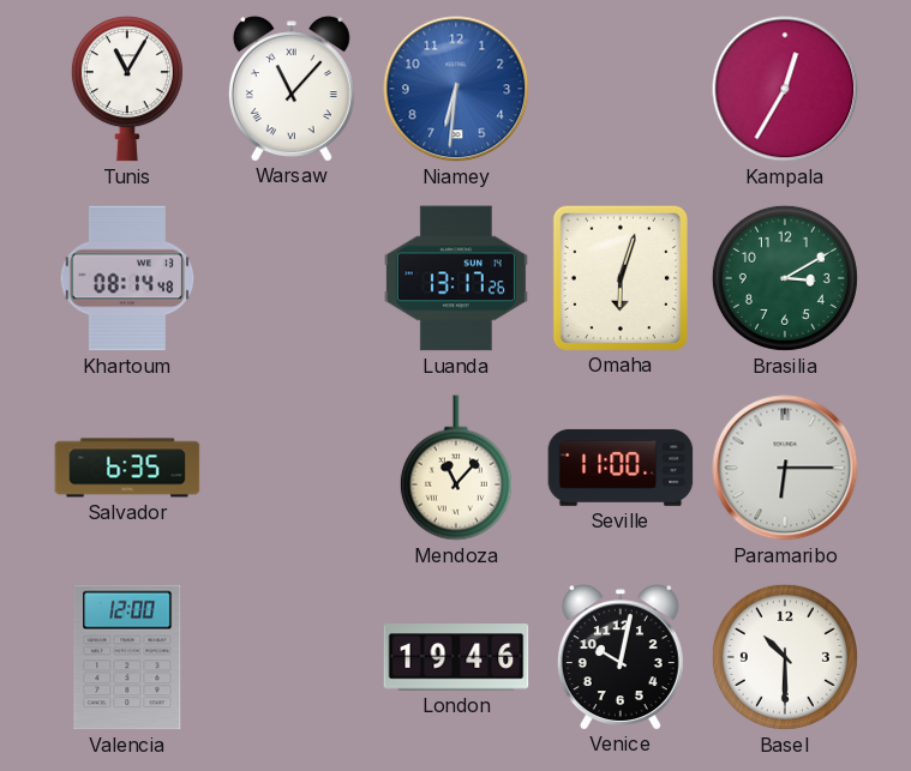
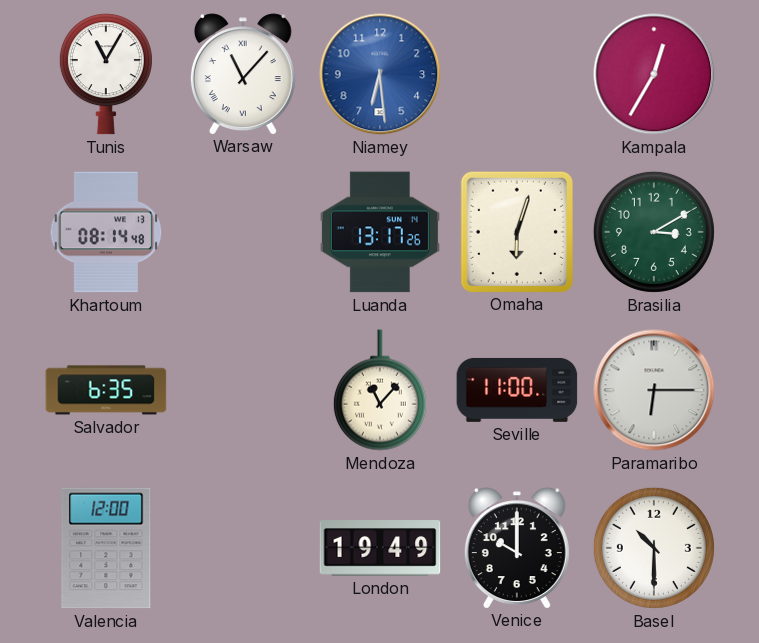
Niamey: 6:31 -> 6:29
London: 19:46 -> 19:49
Venice: 10:02 -> 10:00
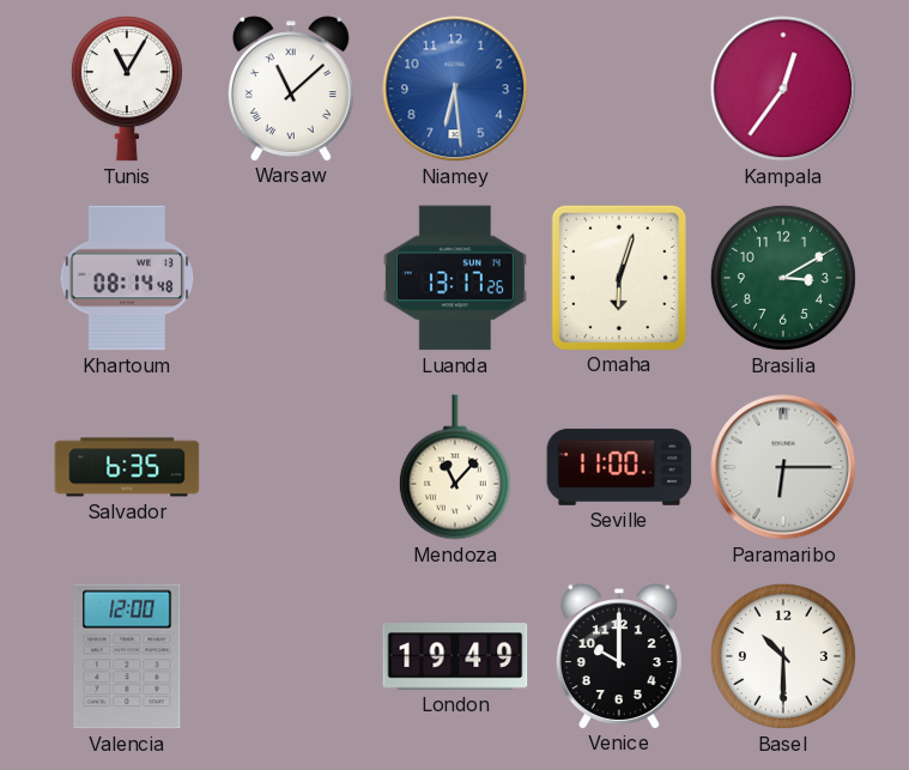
Warsaw: 11:07 -> 11:08
Kampala: 12:35 -> 12:36
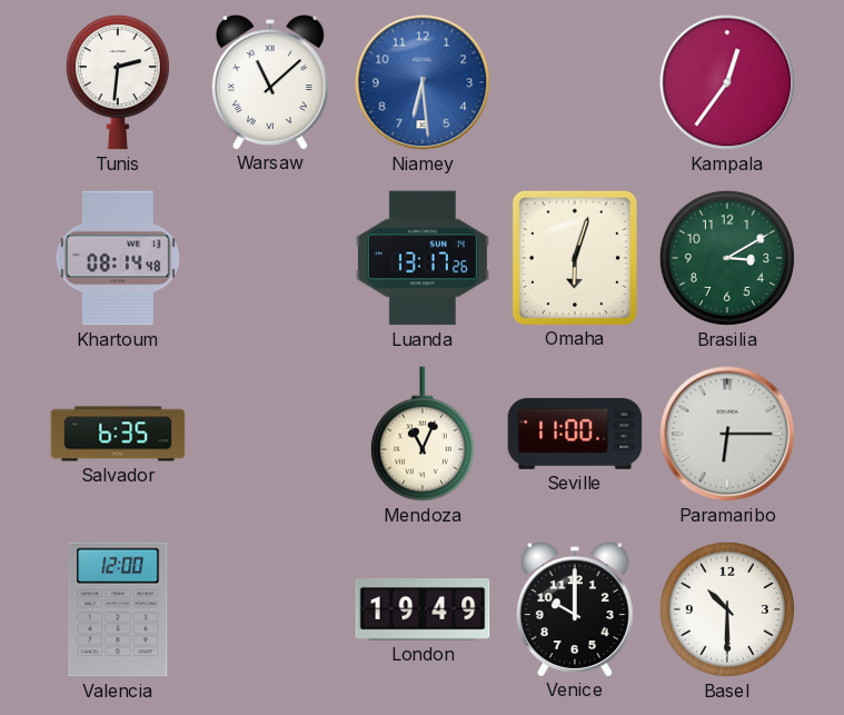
Tunis: 11:05 -> 2:31
Mendoza: 11:07 -> 11:04
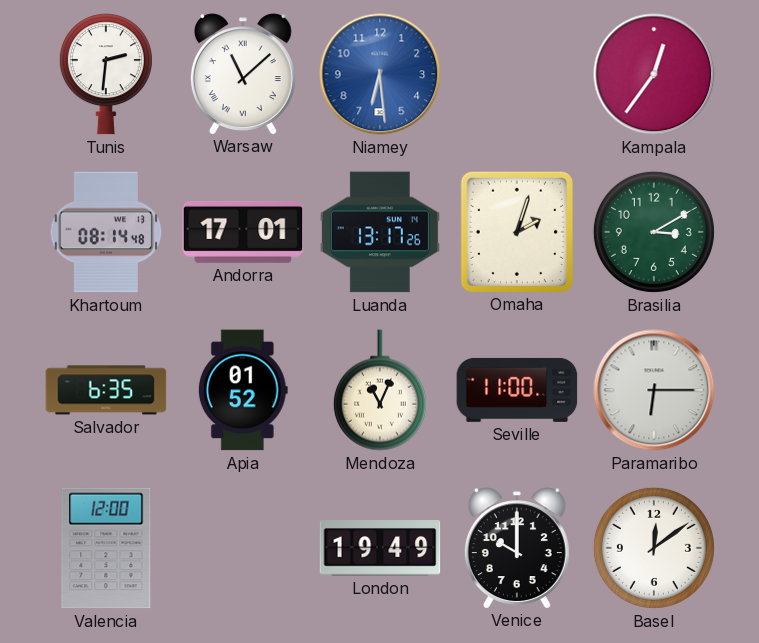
Andorra: none -> 17:01
Omaha: 6:03 -> 2:03
Apia: none -> 01:52
Basel: 10:30 -> 12:09
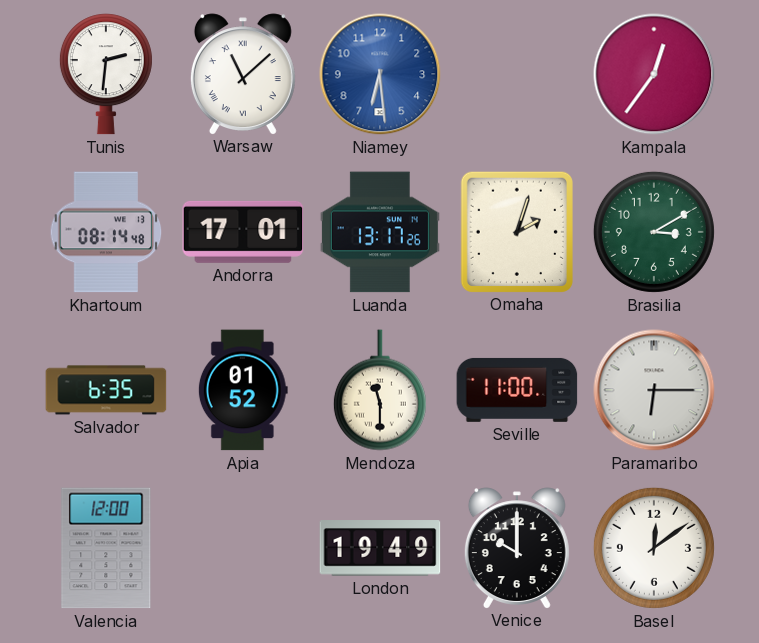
Mendoza: 11:04 -> 11:30
